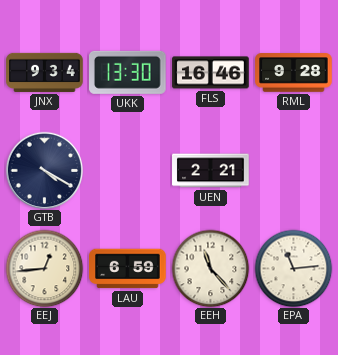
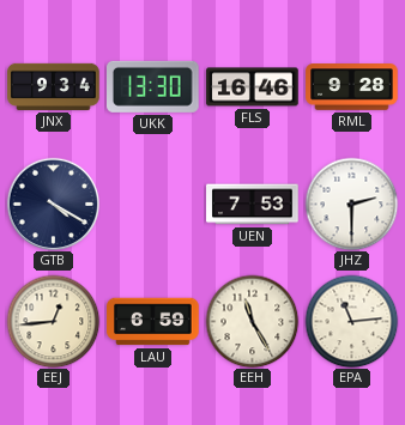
UEN: 2:21 -> 7:53
JHZ: none -> 2:30
EEH: 11:23 -> 11:25
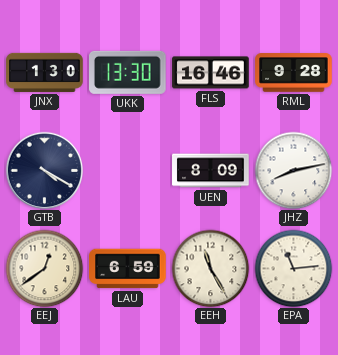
JNX: 9:34 -> 1:30
UEN: 7:53 -> 8:09
JHZ: 2:30 -> 8:13
EEJ: 12:44 -> 12:39
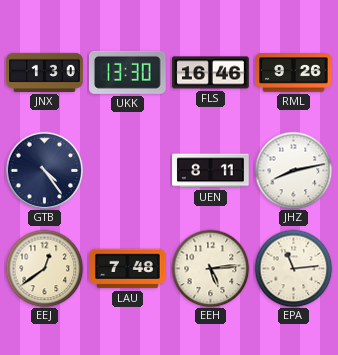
RML: 9:28 -> 9:26
GTB: 4:20 -> 4:24
UEN: 8:09 -> 8:11
LAU: 6:59 -> 7:48
EEH: 11:25 -> 5:14
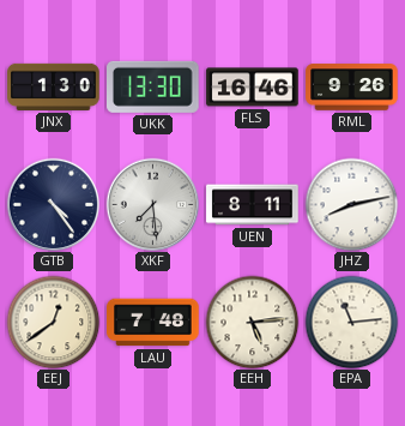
XKF: none -> 7:29
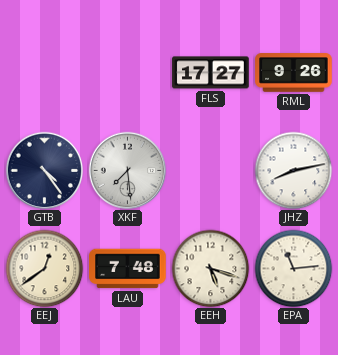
JNX: 1:30 -> none
UKK: 13:30 -> none
FLS: 16:46 -> 17:27
UEN: 8:11 -> none
EEH: 5:14 -> 5:18
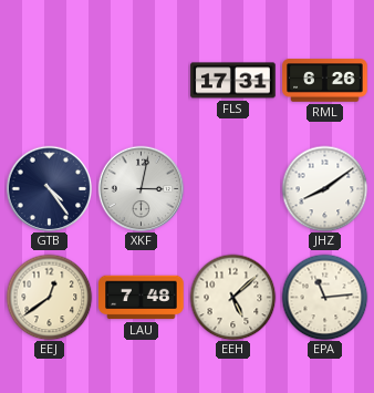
FLS: 17:27 -> 17:31
RML: 9:26 -> 6:26
XKF: 7:29 -> 3:02
JHZ: 8:13 -> 8:09
EEH: 5:18 -> 5:08
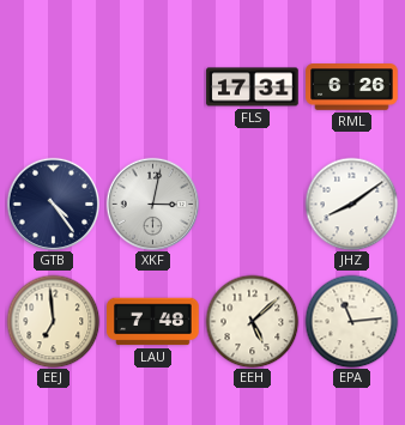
EEJ: 12:39 -> 6:59
